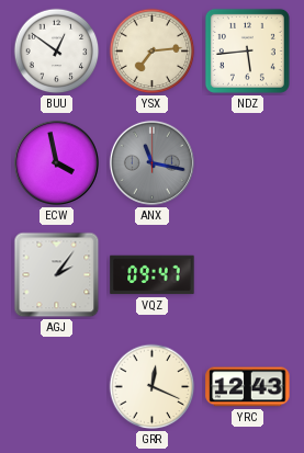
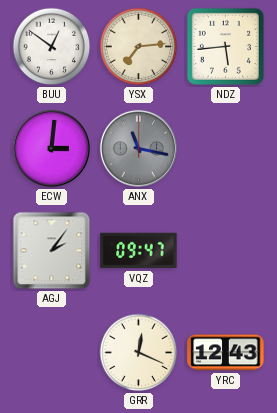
ECW: 3:58 -> 3:01
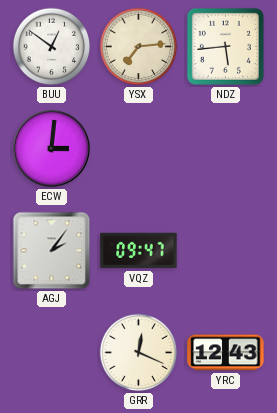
ANX: 11:17 -> none
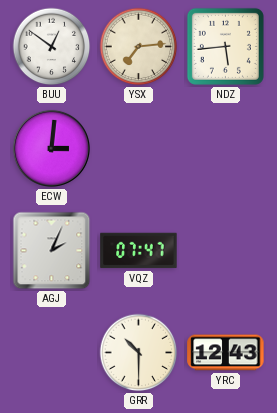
AGJ: 2:06 -> 2:04
VQZ: 09:47 -> 07:47
GRR: 12:19 -> 10:30
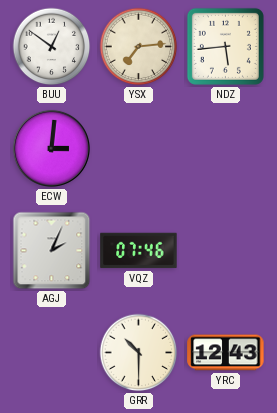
VQZ: 07:47 -> 07:46
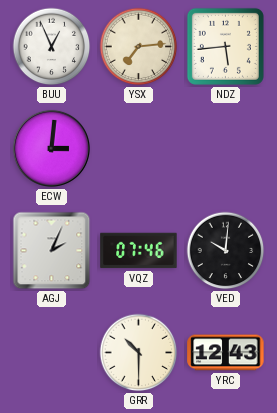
BUU: 12:51 -> 12:56
VED: none -> 10:01
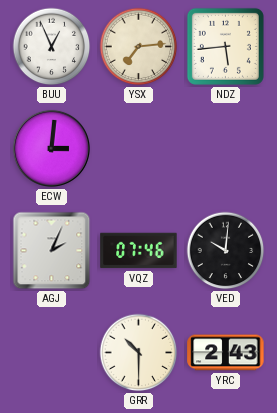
YRC: 12:43 -> 2:43
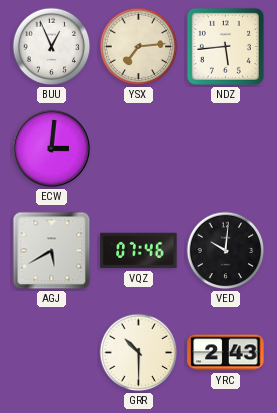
AGJ: 2:04 -> 5:40
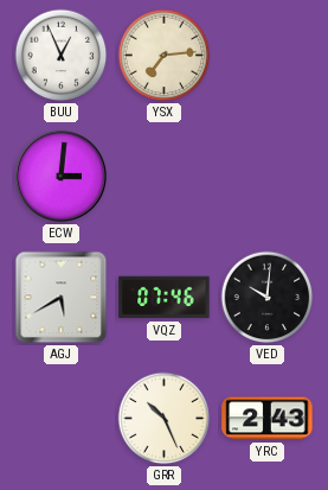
NDZ: 5:44 -> none
GRR: 10:30 -> 10:26
